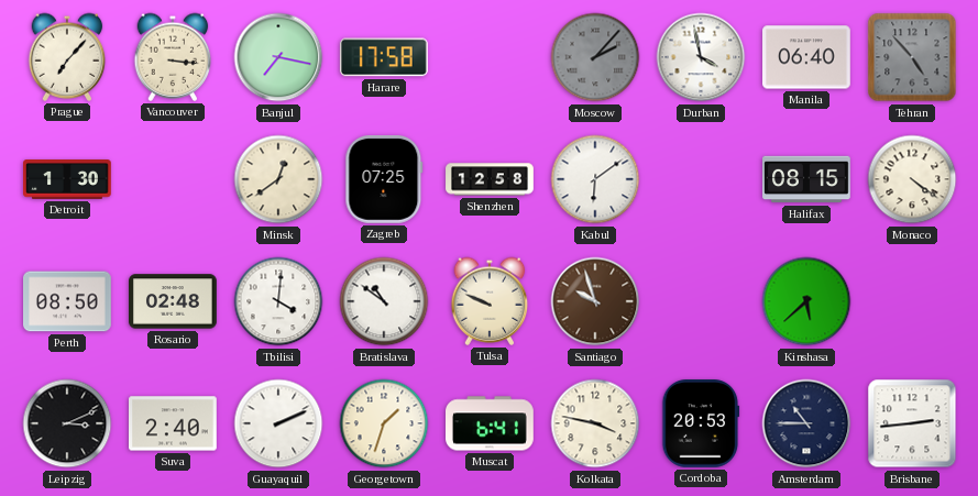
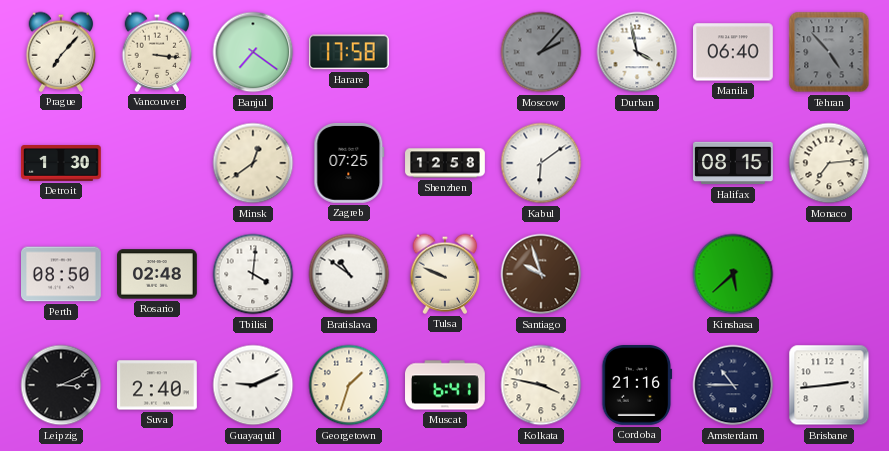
Banjul: 7:17 -> 7:21
Monaco: 4:21 -> 7:14
Guayaquil: 2:11 -> 9:11
Cordoba: 20:53 -> 21:16
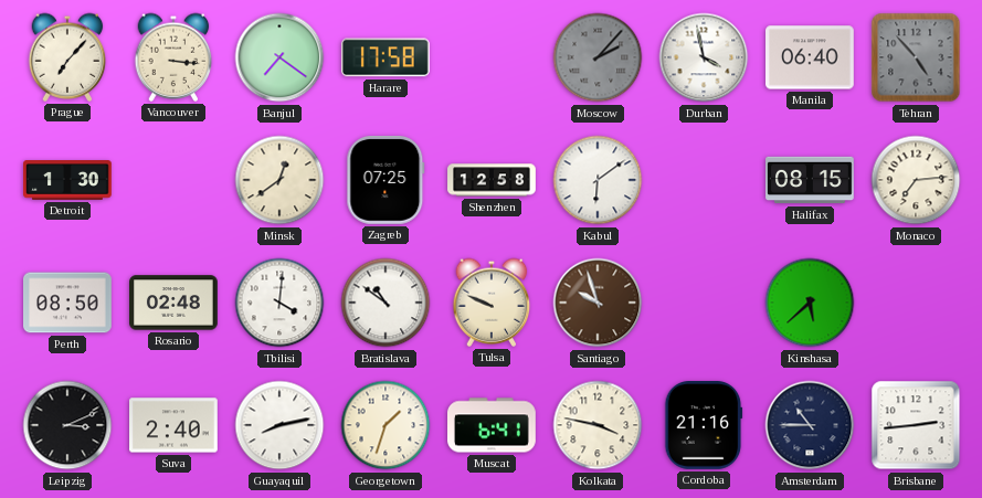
Guayaquil: 9:11 -> 8:13
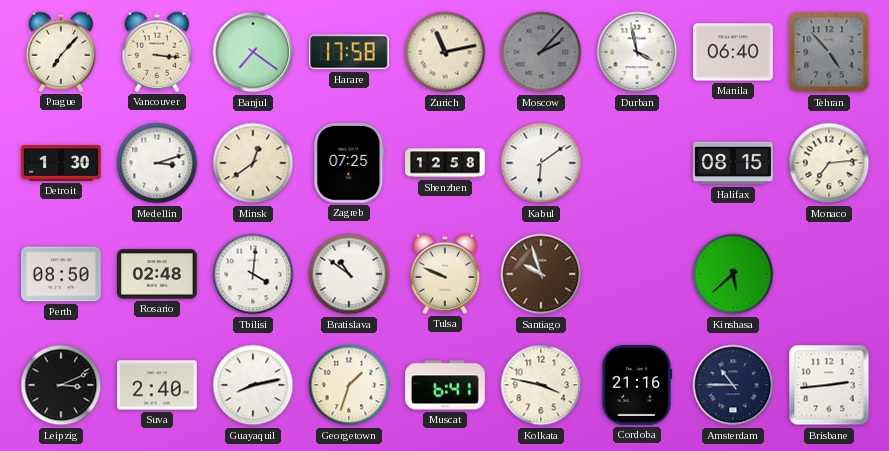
Zurich: none -> 11:13
Medellin: none -> 3:12
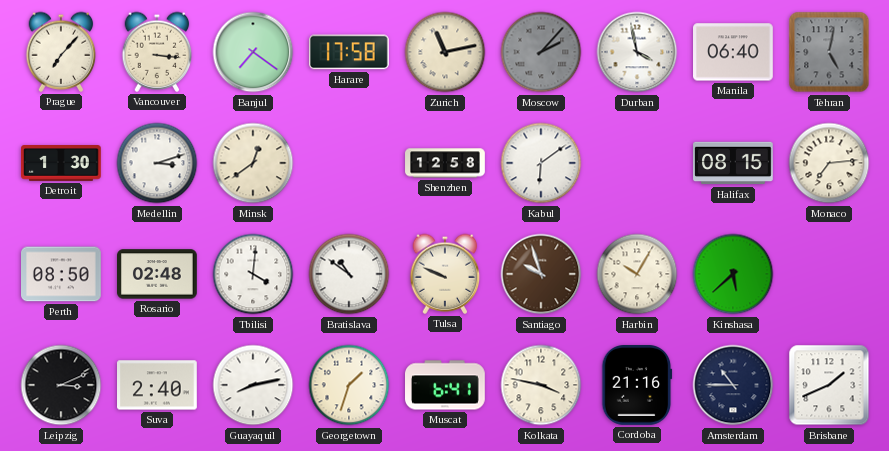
Tehran: 4:53 -> 5:02
Zagreb: 07:25 -> none
Harbin: none -> 10:05
Brisbane: 2:44 -> 1:41
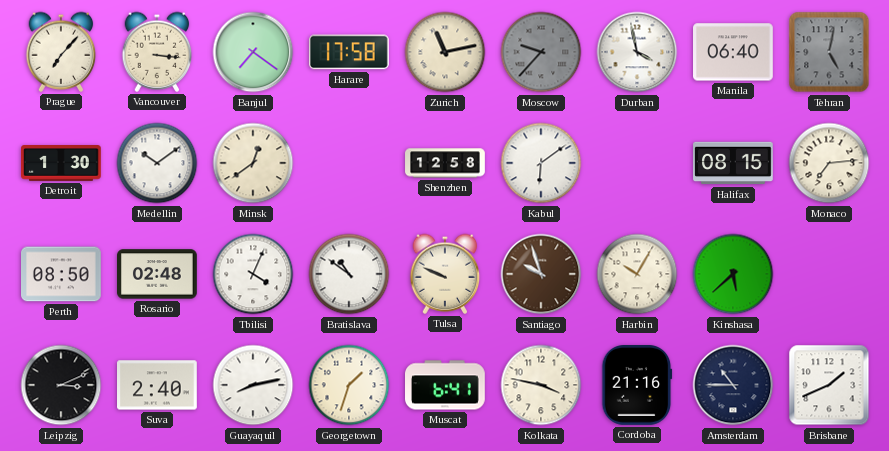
Moscow: 2:07 -> 9:37
Medellin: 3:12 -> 10:09
Tbilisi: 4:01 -> 4:04
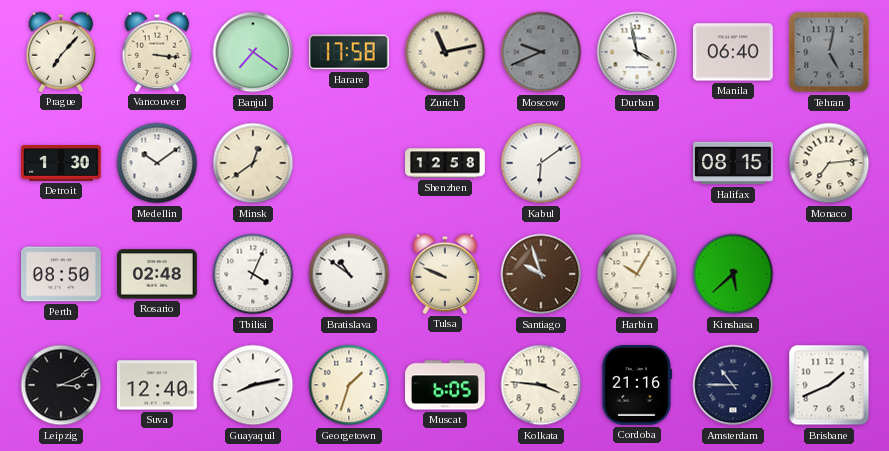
Moscow: 9:37 -> 9:41
Suva: 2:40 -> 12:40
Muscat: 6:41 -> 6:05
Kolkata: 3:47 -> 3:46
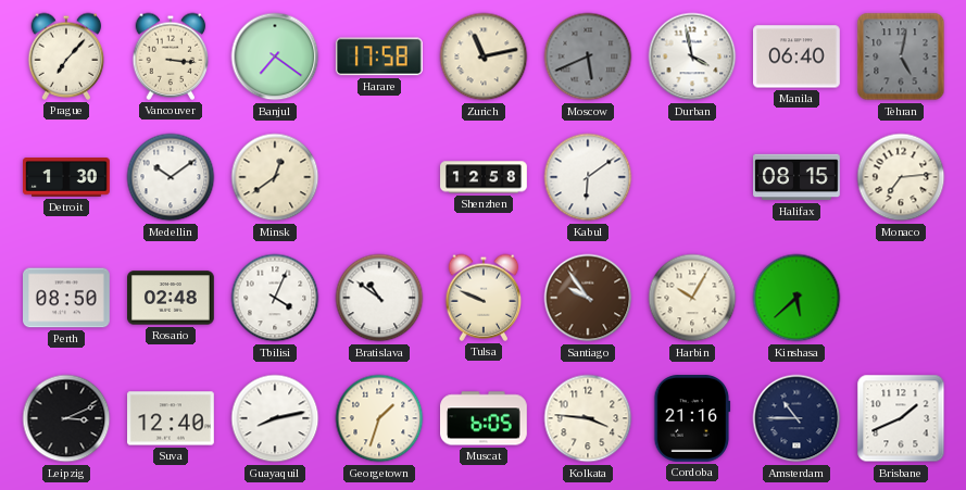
Moscow: 9:41 -> 5:41
Santiago: 9:57 -> 9:54
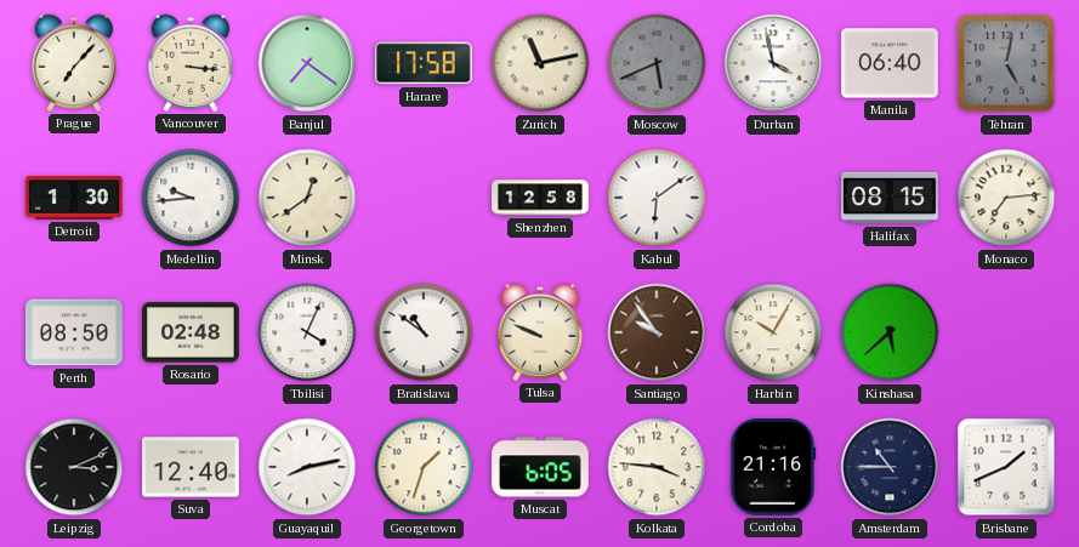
Medellin: 10:09 -> 9:44
